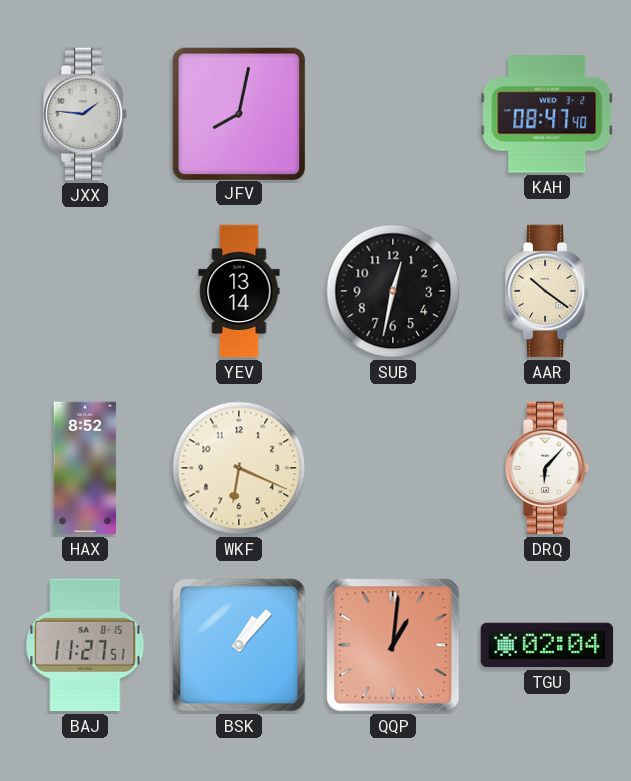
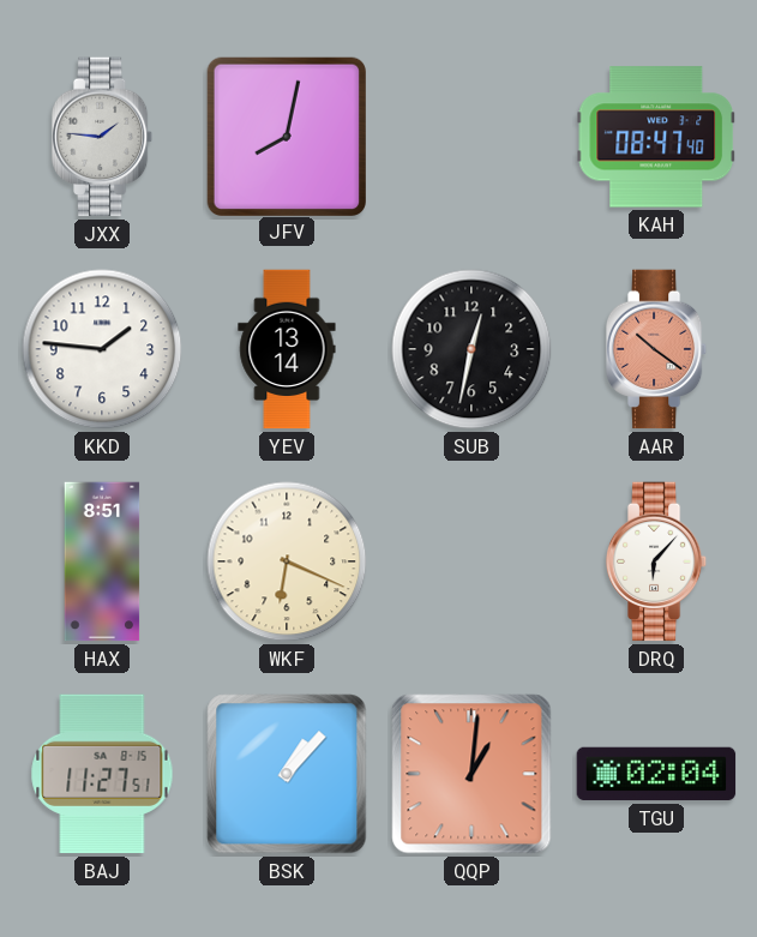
KKD: none -> 1:46
AAR dial: cream -> salmon
HAX: 8:52 -> 8:51
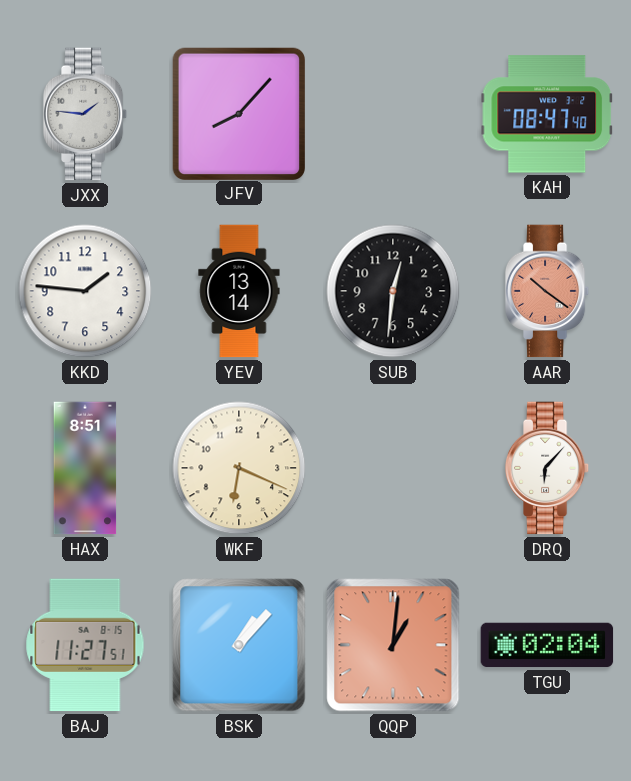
JFV: 8:02 -> 8:07
SUB: 12:32 -> 12:31
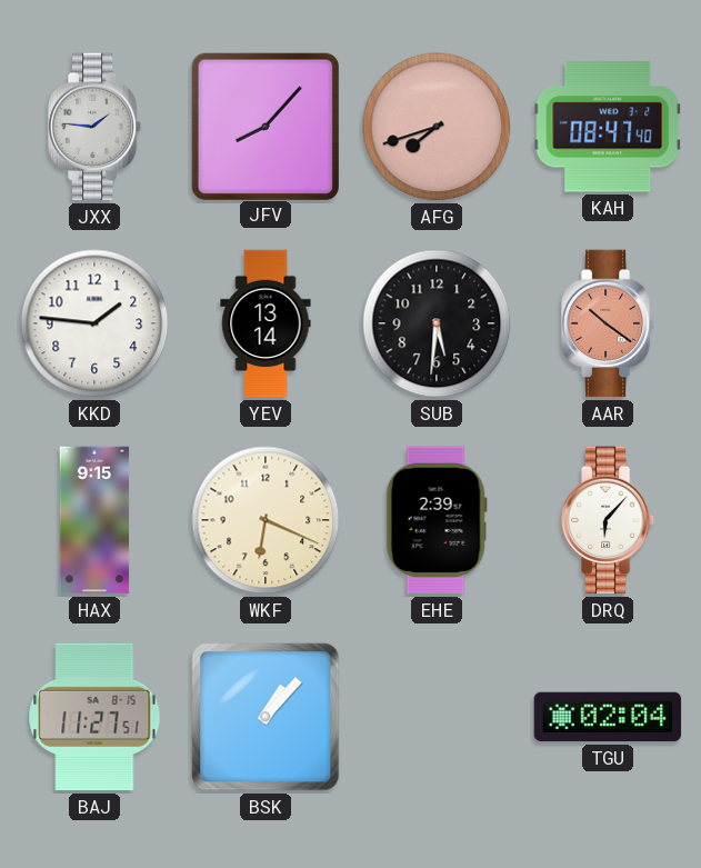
AFG: none -> 7:42
SUB: 12:31 -> 5:31
HAX: 8:51 -> 9:15
EHE: none -> 2:39
QQP: 1:01 -> none
